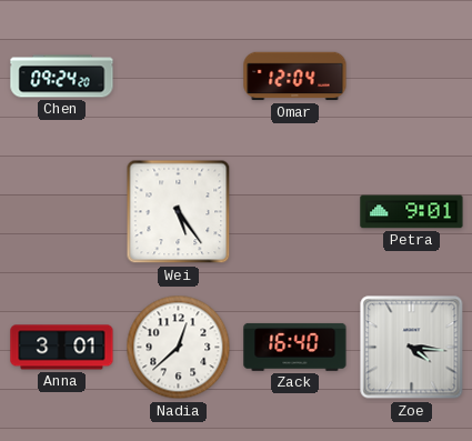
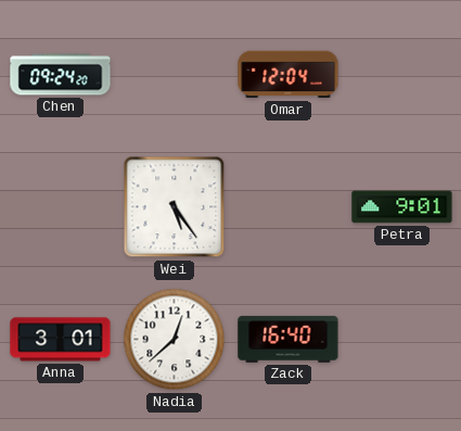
Zoe: 4:16 -> none
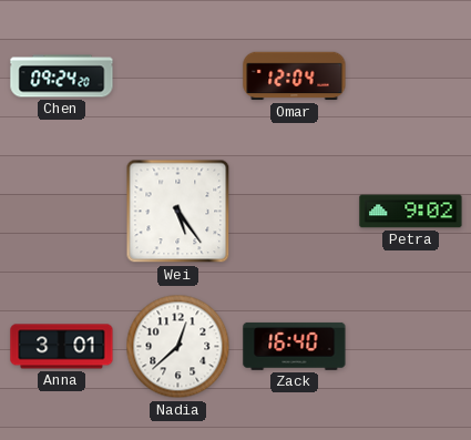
Petra: 9:01 -> 9:02
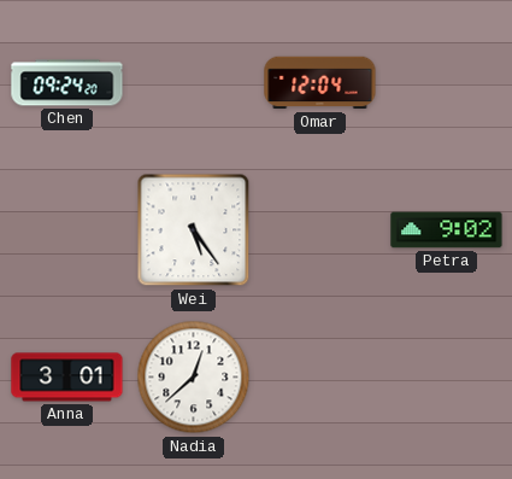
Zack: 16:40 -> none
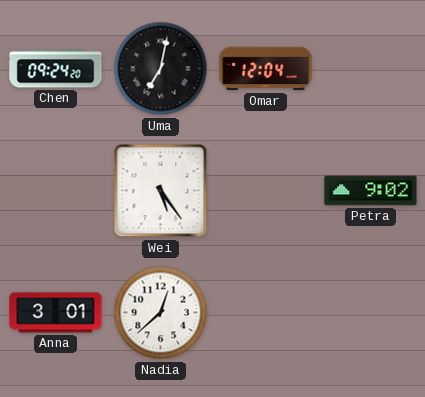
Uma: none -> 7:02
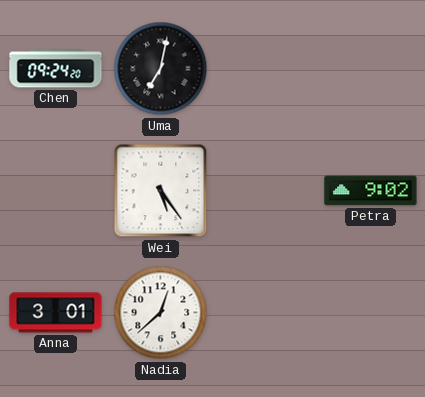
Omar: 12:04 -> none
